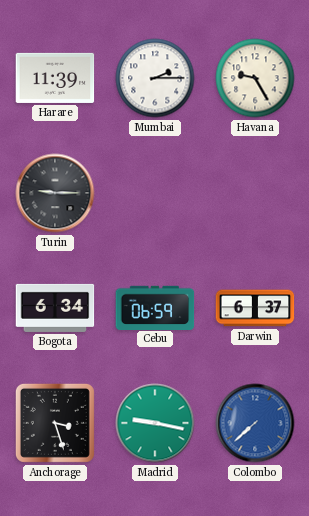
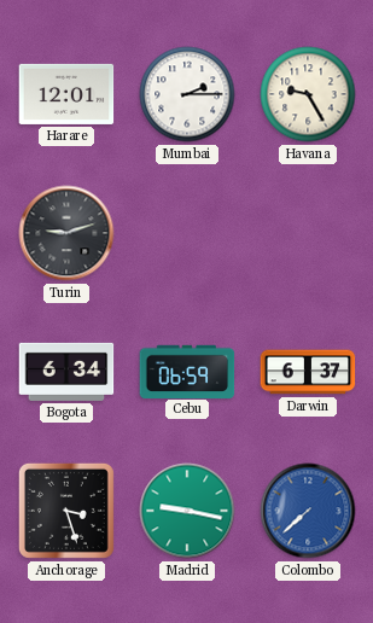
Harare: 11:39 -> 12:01
Turin: 9:15 -> 9:12
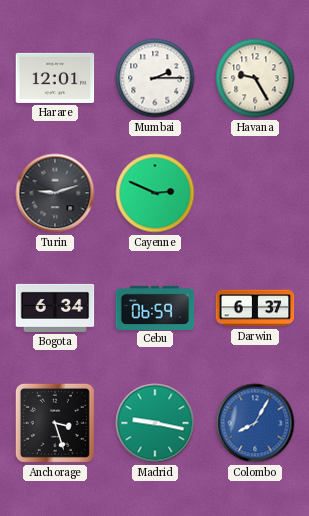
Cayenne: none -> 2:49
Colombo: 7:38 -> 8:05
